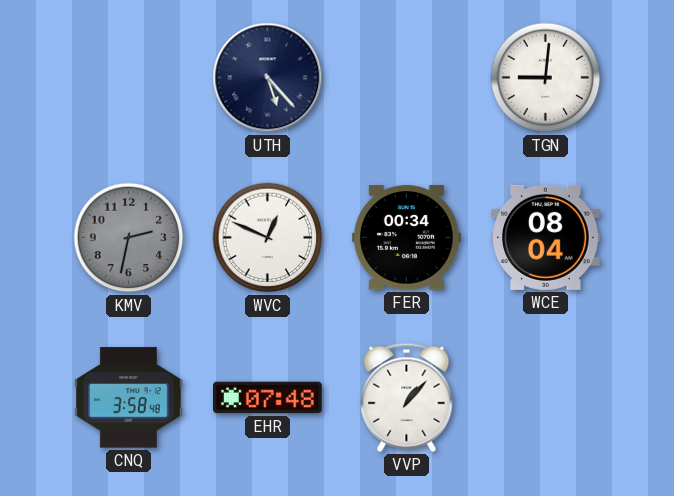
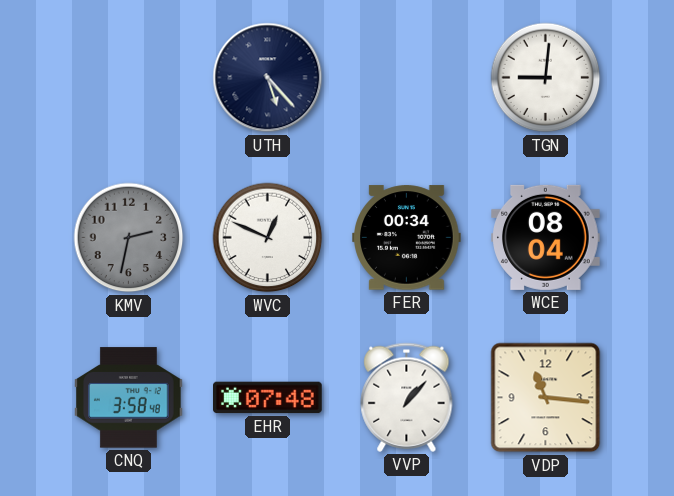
VDP: none -> 11:16
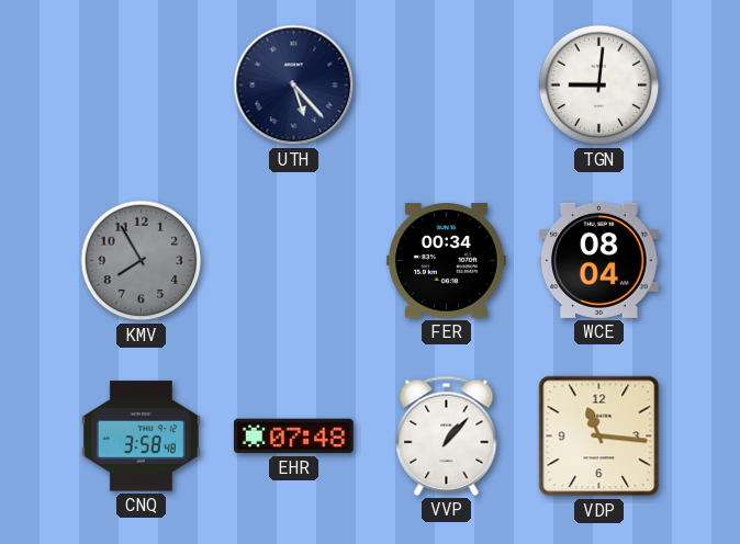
KMV: 2:32 -> 7:55
WVC: 12:49 -> none
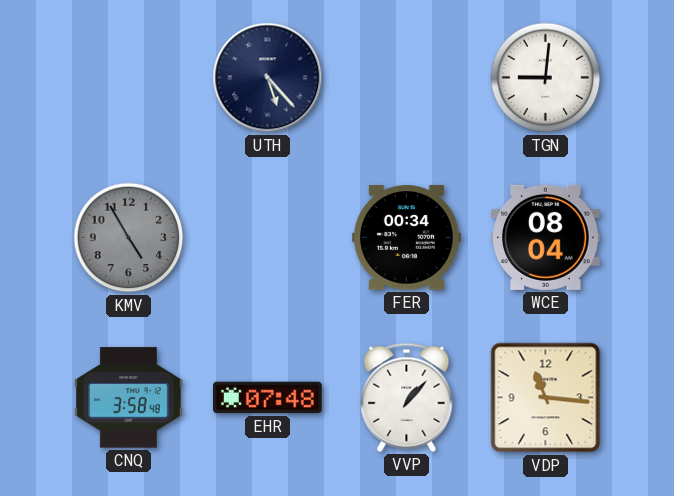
KMV: 7:55 -> 4:55
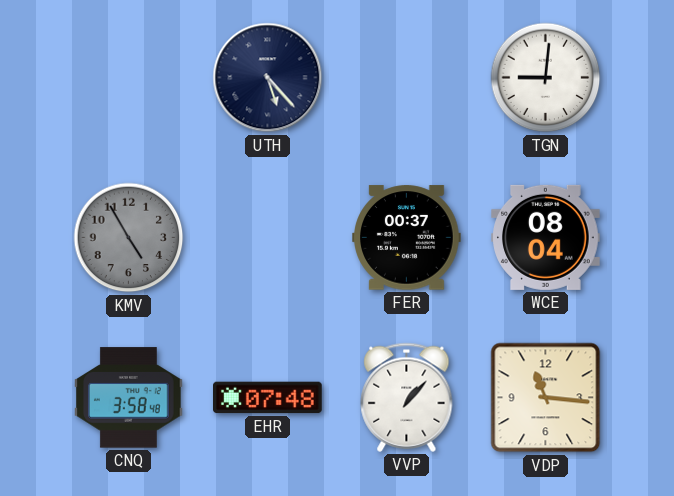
FER: 00:34 -> 00:37
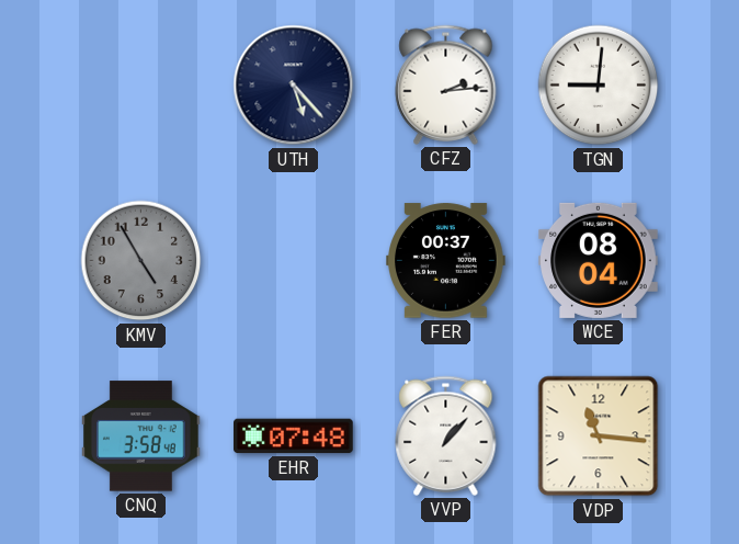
CFZ: none -> 2:14
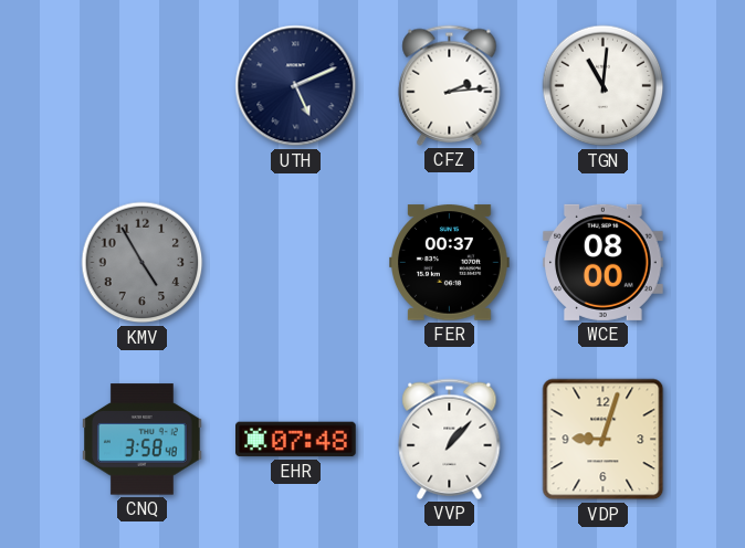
UTH: 5:23 -> 5:11
TGN: 9:01 -> 11:01
WCE: 08:04 -> 08:00
VDP: 11:16 -> 9:03
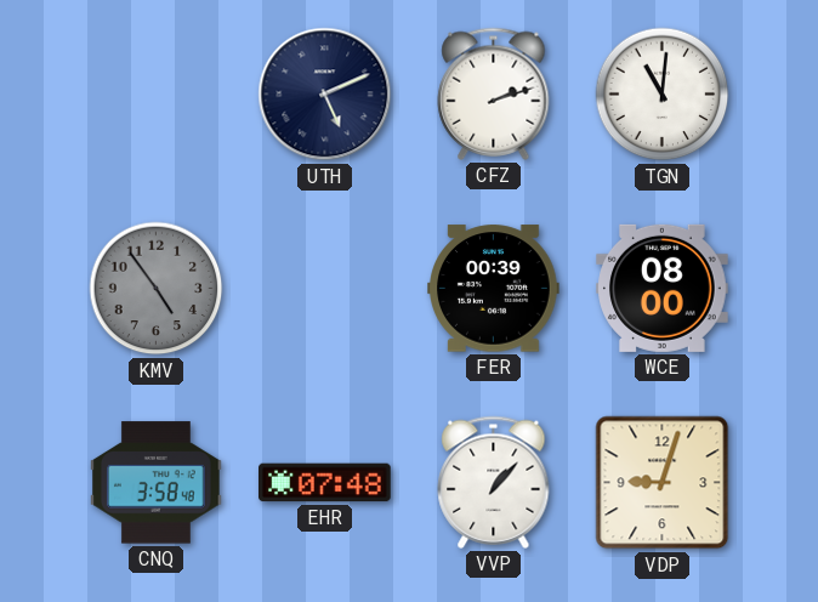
CFZ: 2:14 -> 2:12
KMV: 4:55 -> 4:54
FER: 00:37 -> 00:39
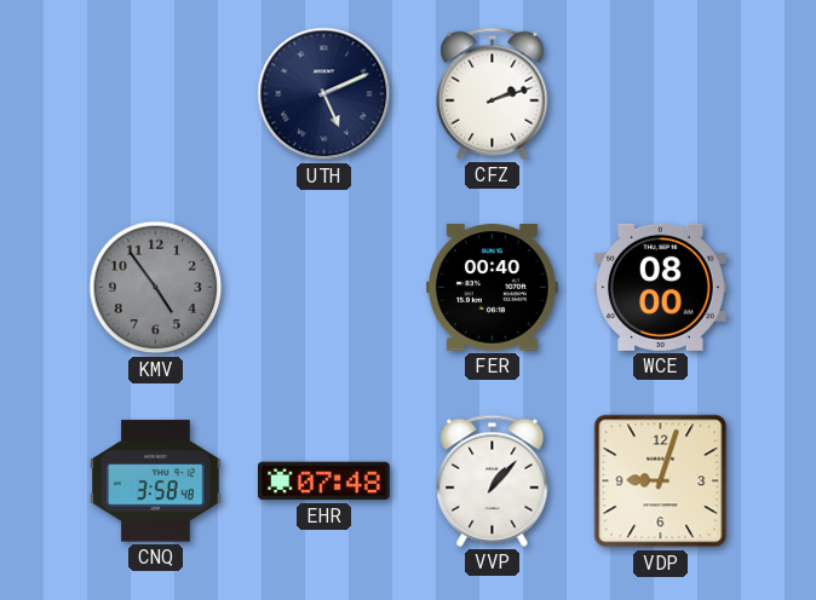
TGN: 11:01 -> none
FER: 00:39 -> 00:40
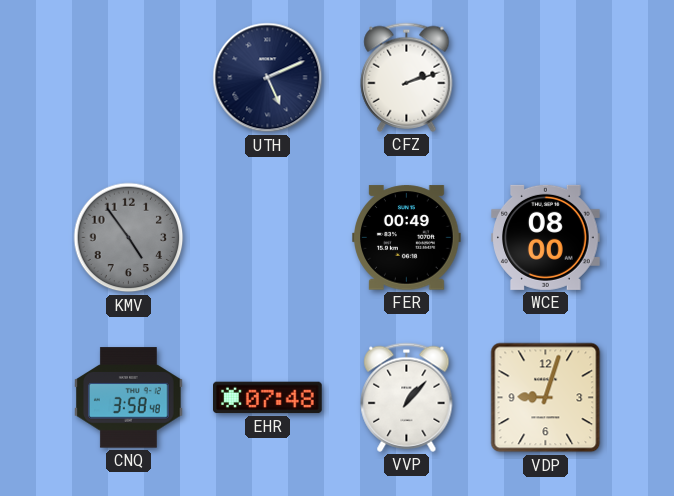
FER: 00:40 -> 00:49
